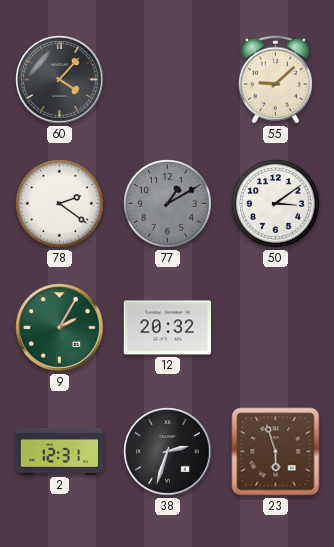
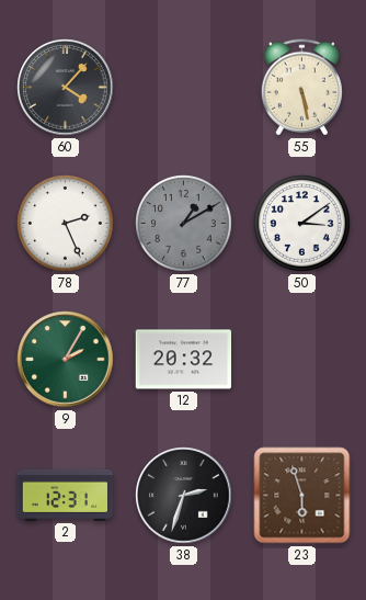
55: 9:08 -> 5:28
78: 2:21 -> 2:26
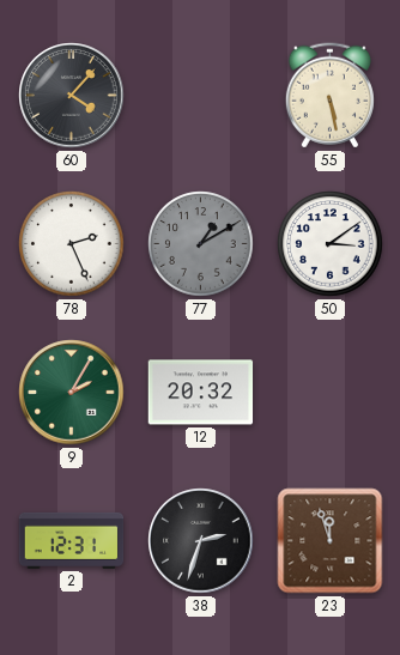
23: 5:57 -> 11:57
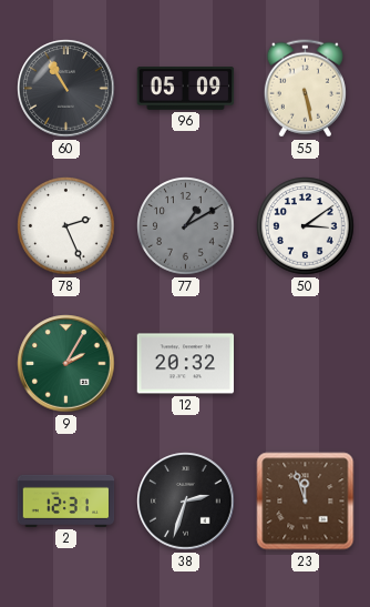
60: 4:07 -> 10:55
96: none -> 05:09
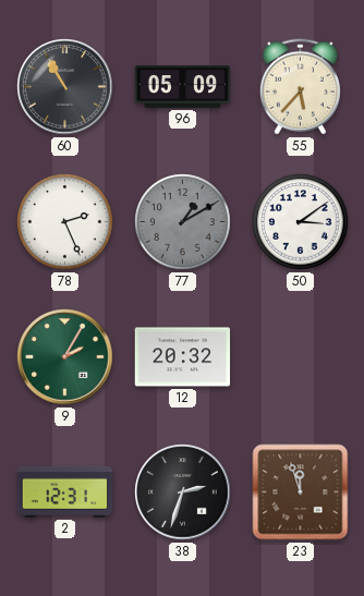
55: 5:28 -> 5:37
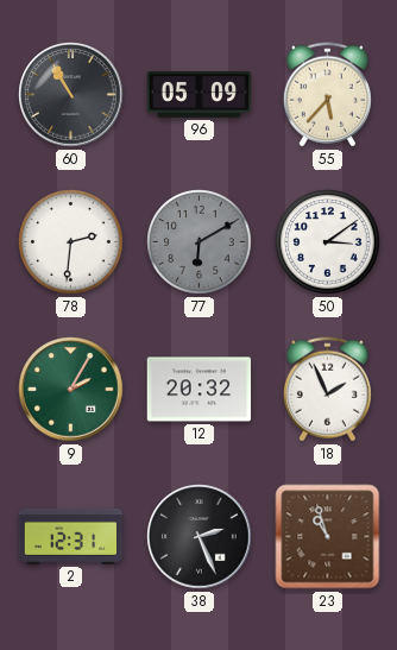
78: 2:26 -> 2:31
77: 1:10 -> 6:10
18: none -> 1:56
38: 2:33 -> 2:26
23: 11:57 -> 10:57
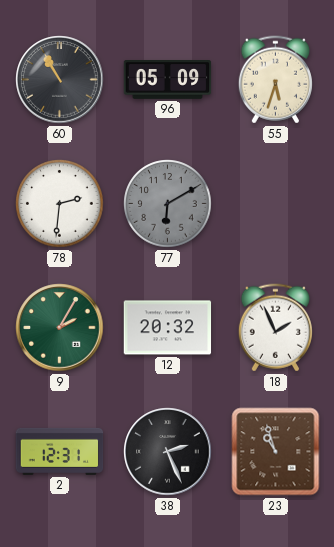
55: 5:37 -> 5:33
50: 3:09 -> none
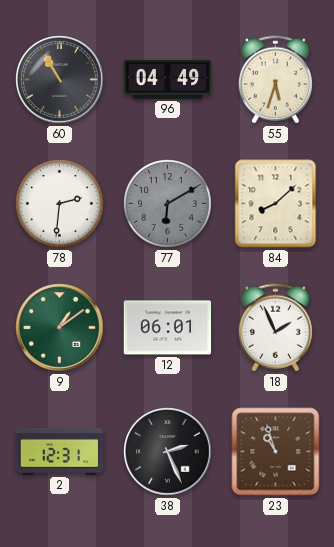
96: 05:09 -> 04:49
84: none -> 8:08
9: 2:05 -> 1:09
12: 20:32 -> 06:01
